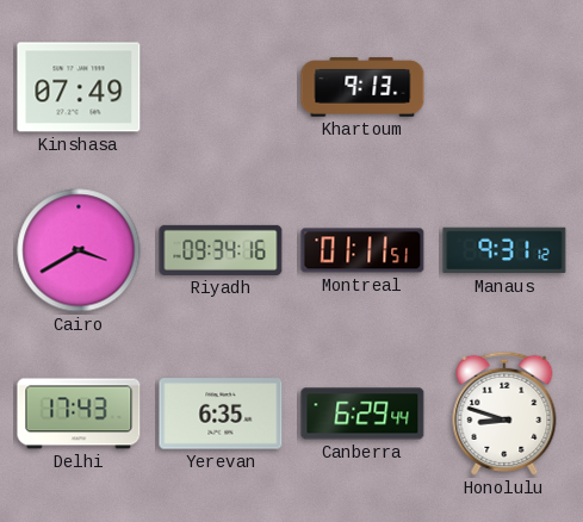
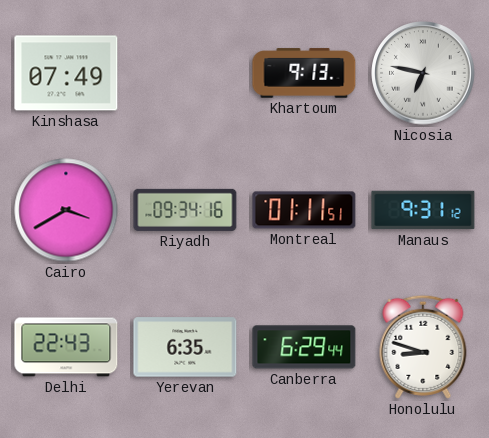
Nicosia: none -> 6:47
Delhi: 17:43 -> 22:43
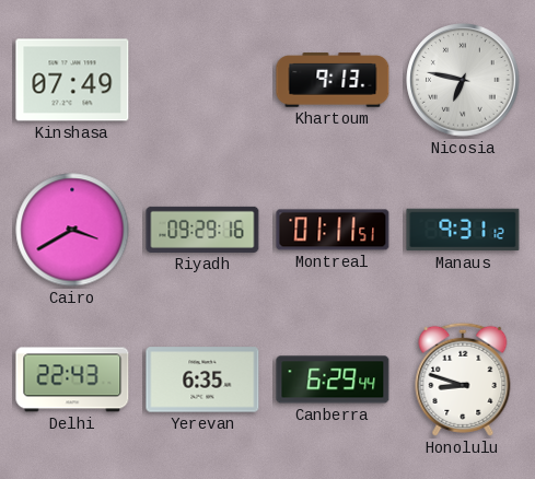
Riyadh: 09:34 -> 09:29
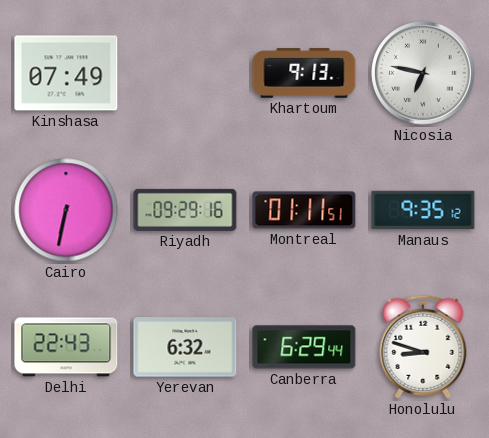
Cairo: 3:40 -> 6:32
Manaus: 9:31 -> 9:35
Yerevan: 6:35 -> 6:32
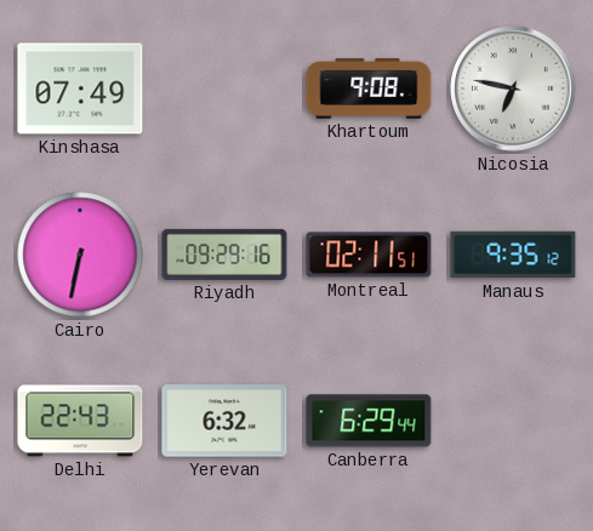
Khartoum: 9:13 -> 9:08
Montreal: 01:11 -> 02:11
Honolulu: 8:48 -> none
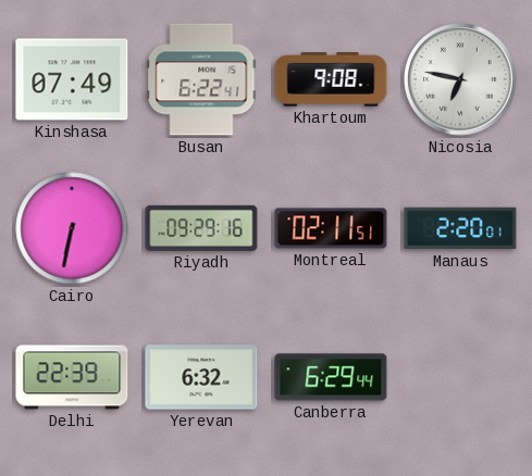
Busan: none -> 6:22
Manaus: 9:35 -> 2:20
Delhi: 22:43 -> 22:39
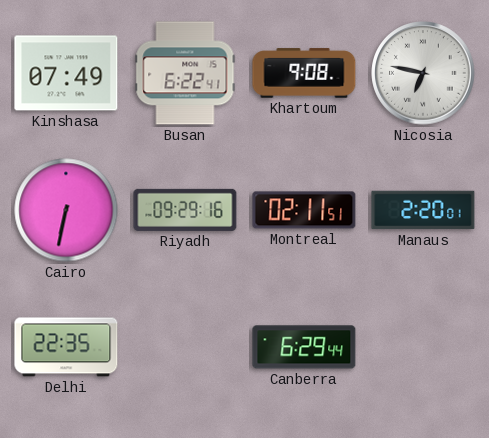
Delhi: 22:39 -> 22:35
Yerevan: 6:32 -> none
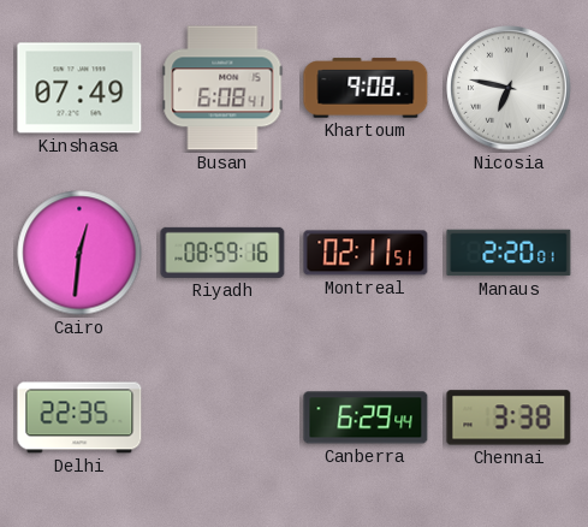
Busan: 6:22 -> 6:08
Cairo: 6:32 -> 12:31
Riyadh: 09:29 -> 08:59
Chennai: none -> 3:38
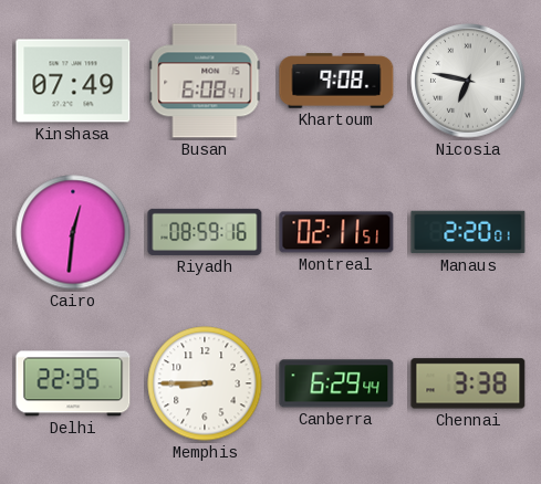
Memphis: none -> 8:45
